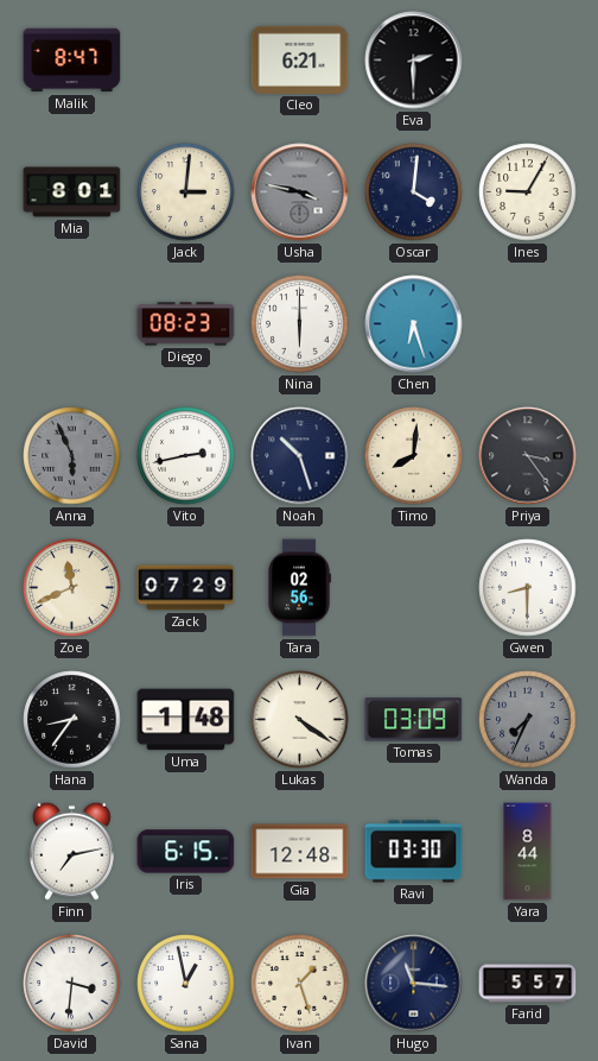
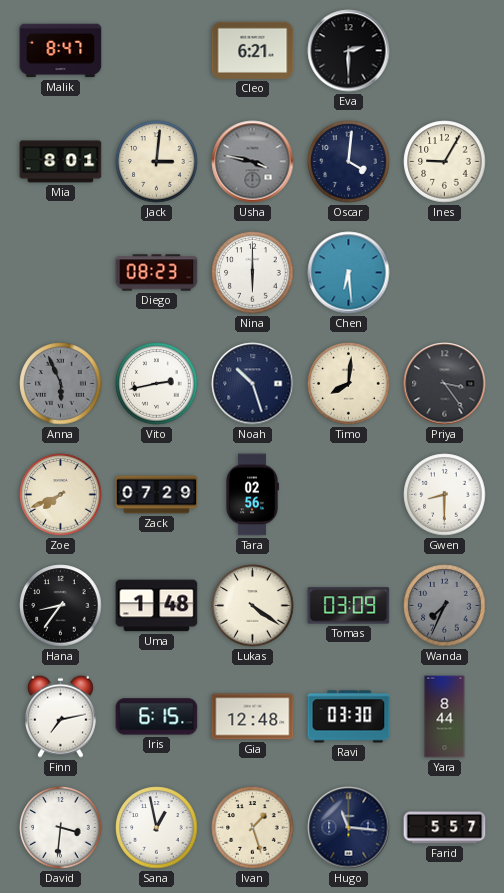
Chen: 6:27 -> 6:29
Zoe: 11:41 -> 7:41
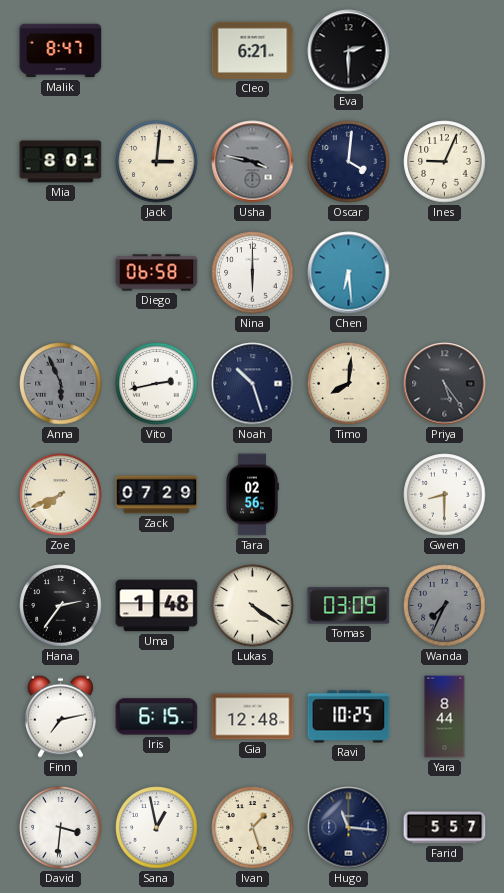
Ines: 9:05 -> 9:04
Diego: 08:23 -> 06:58
Priya: 3:24 -> 5:24
Hana: 8:36 -> 2:36
Ravi: 03:30 -> 10:25
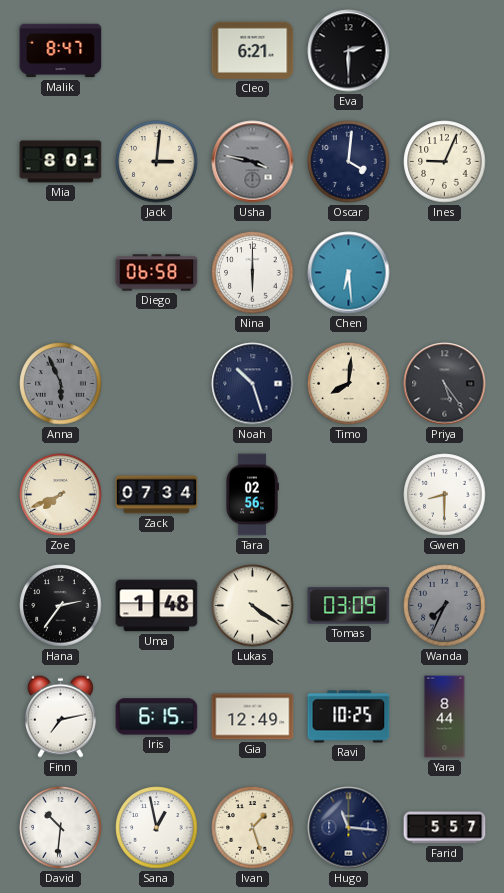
Vito: 2:43 -> none
Zack: 07:29 -> 07:34
Gia: 12:48 -> 12:49
David: 3:31 -> 10:31
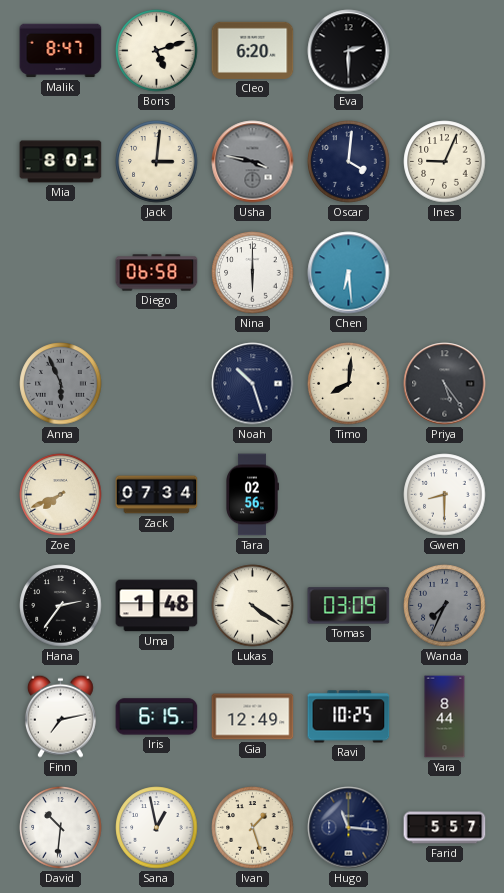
Boris: none -> 5:12
Cleo: 6:21 -> 6:20
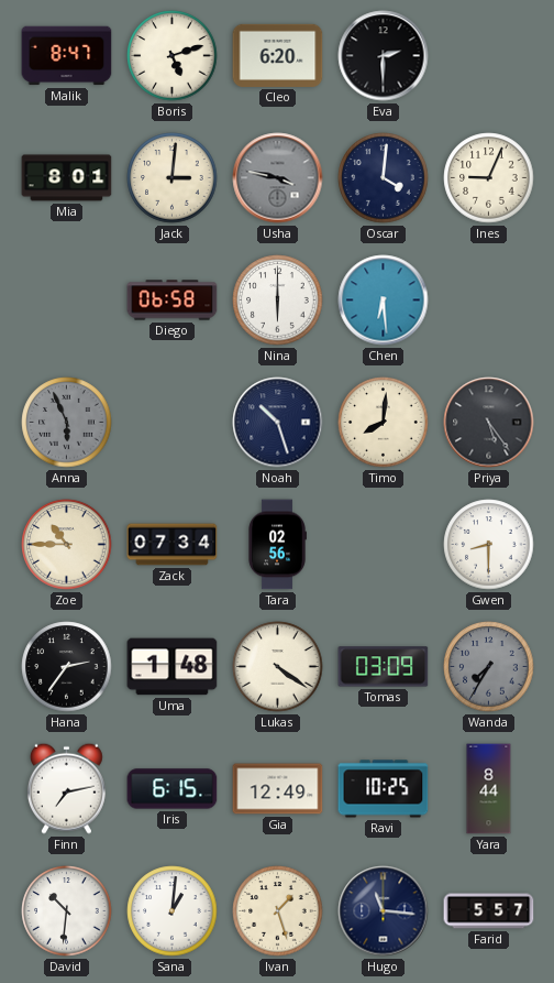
Zoe: 7:41 -> 10:45
Wanda: 7:34 -> 7:35
Sana: 12:58 -> 1:01
